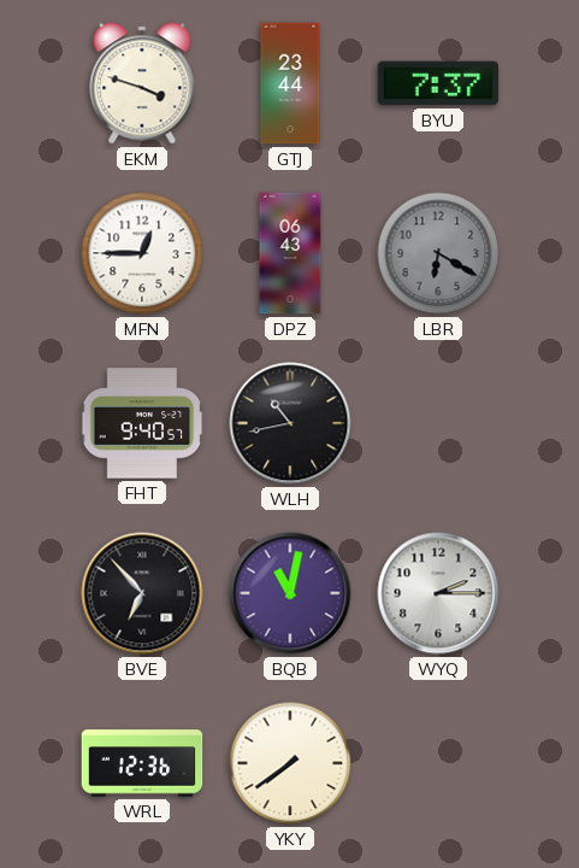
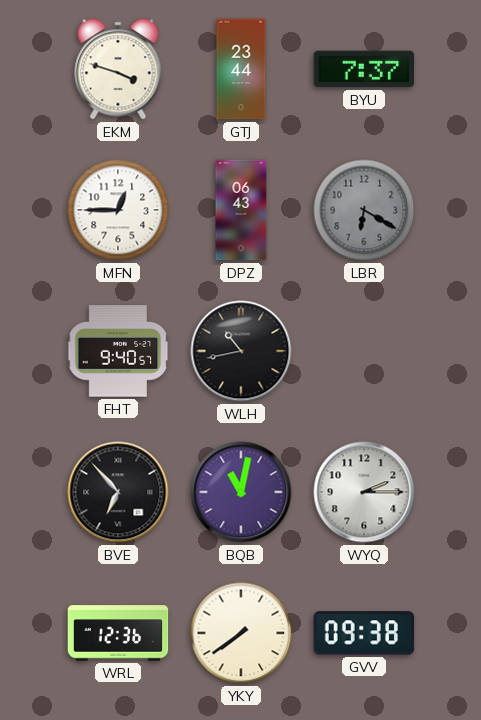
GVV: none -> 09:38
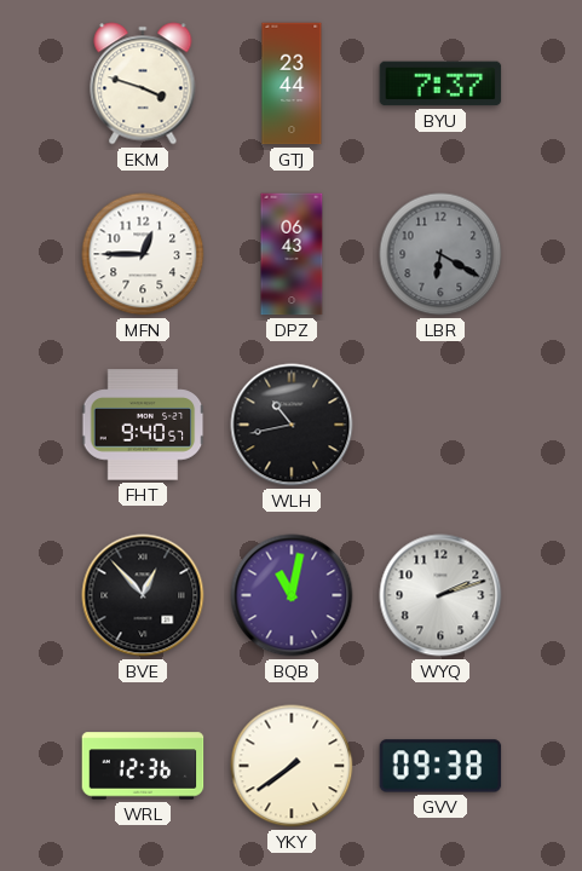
BVE: 6:53 -> 12:53
WYQ: 2:15 -> 2:12
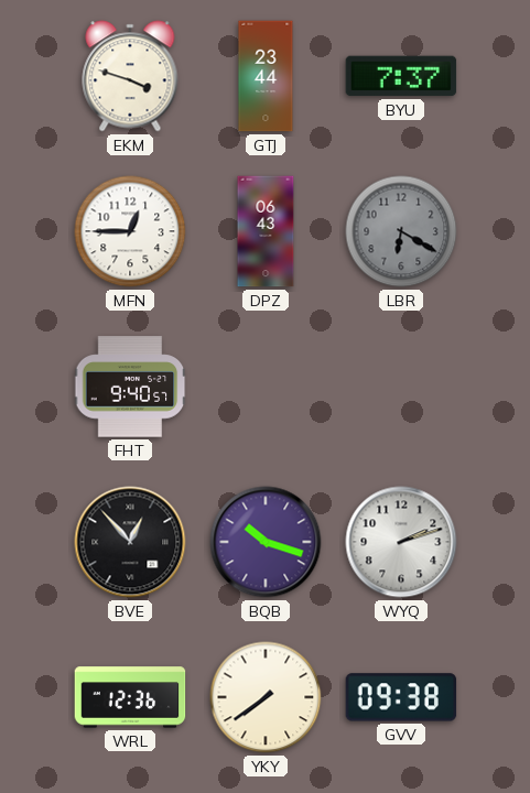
WLH: 10:43 -> none
BQB: 11:02 -> 10:18
